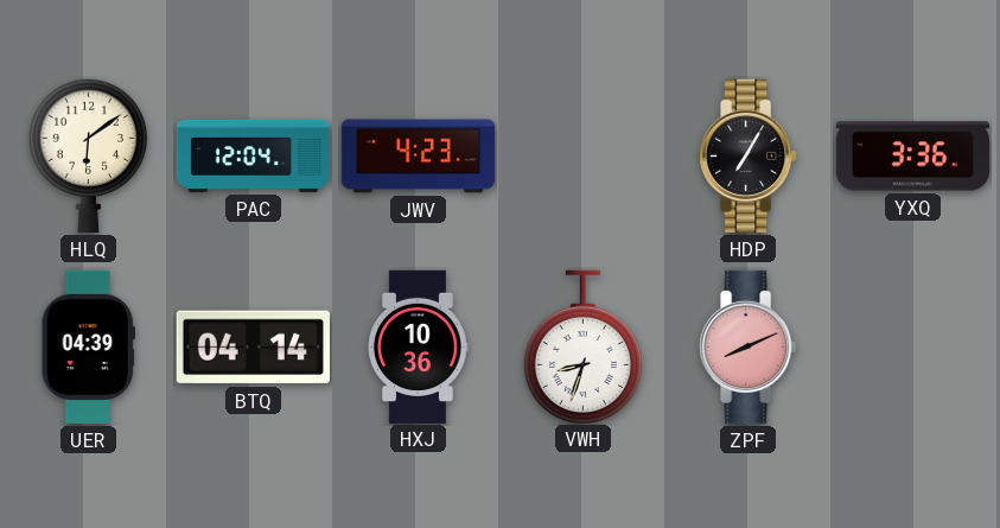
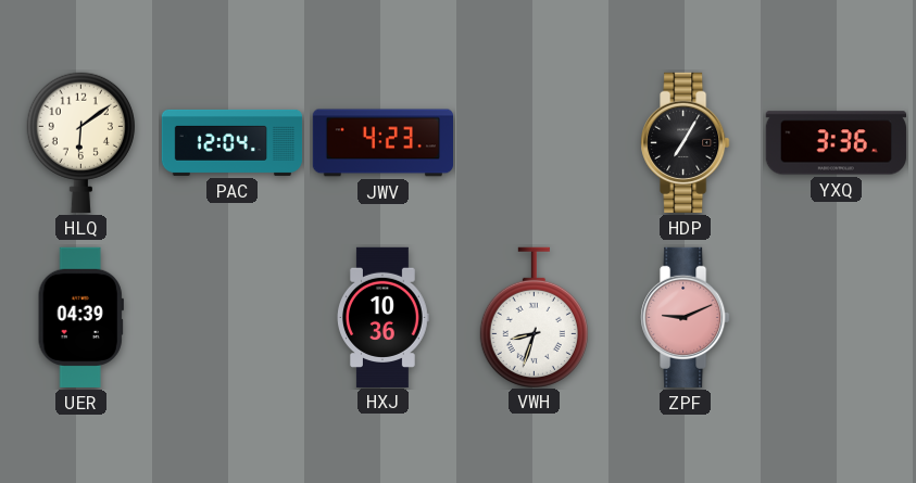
BTQ: 04:14 -> none
ZPF: 8:11 -> 9:11
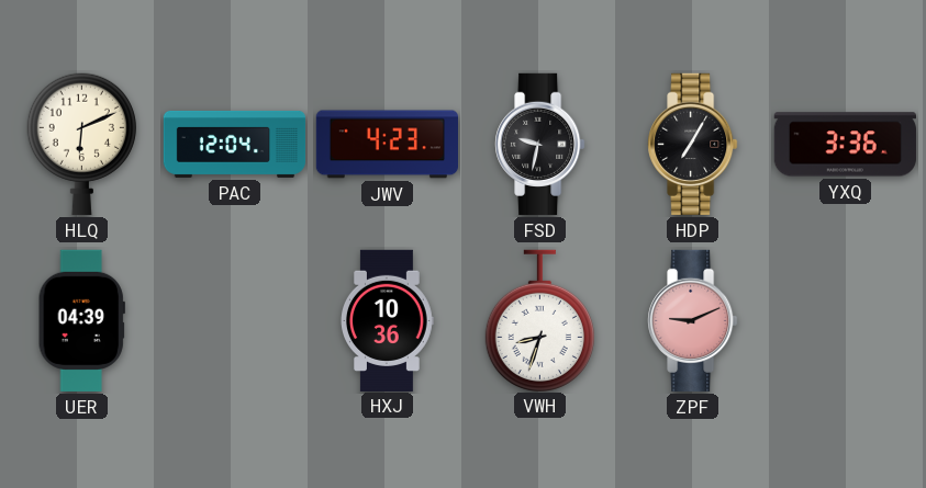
HLQ: 6:09 -> 6:11
FSD: none -> 9:32
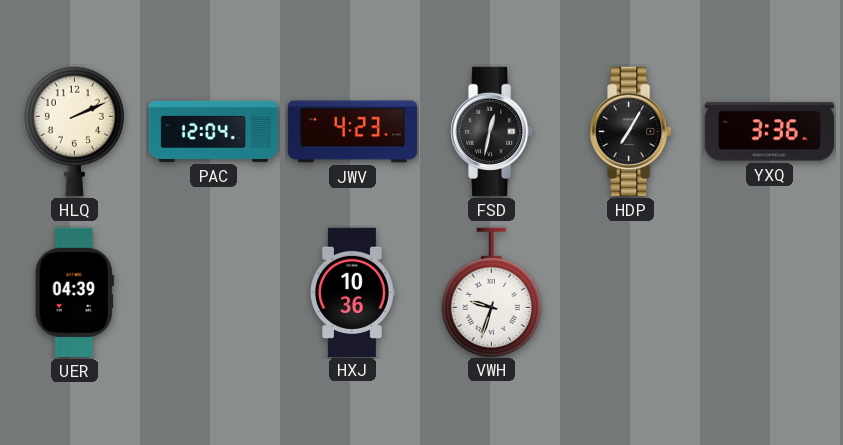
HLQ: 6:11 -> 2:11
FSD: 9:32 -> 12:32
VWH: 8:33 -> 9:33
ZPF: 9:11 -> none
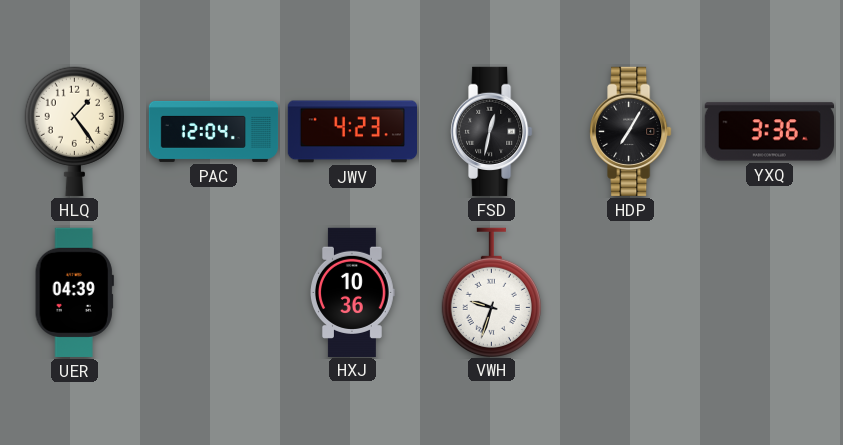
HLQ: 2:11 -> 1:24
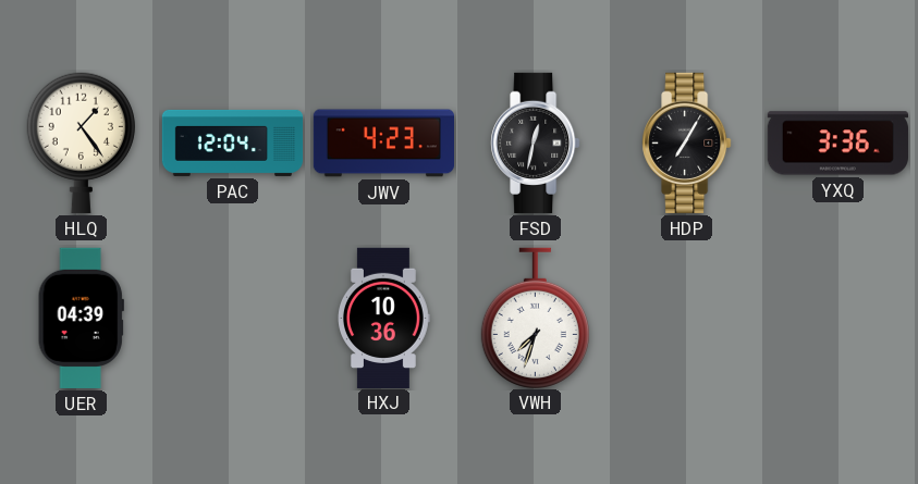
VWH: 9:33 -> 7:33
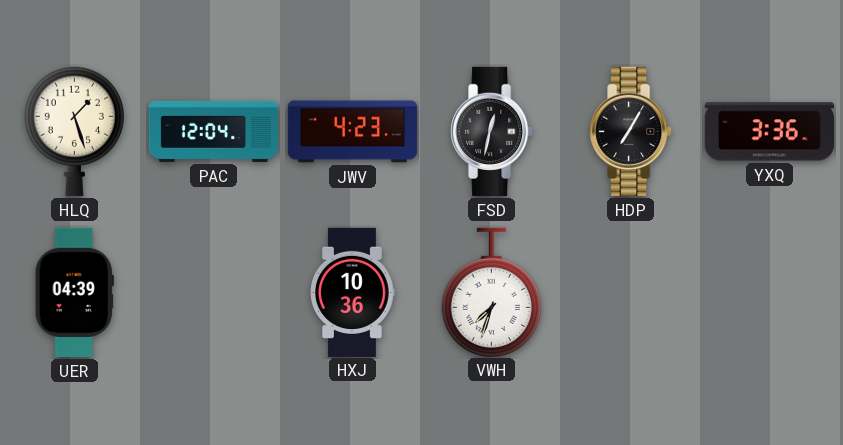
HLQ: 1:24 -> 1:27
